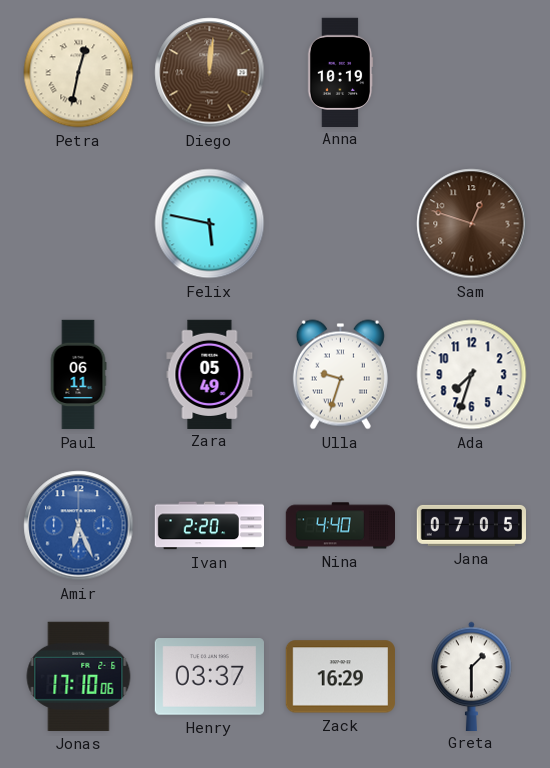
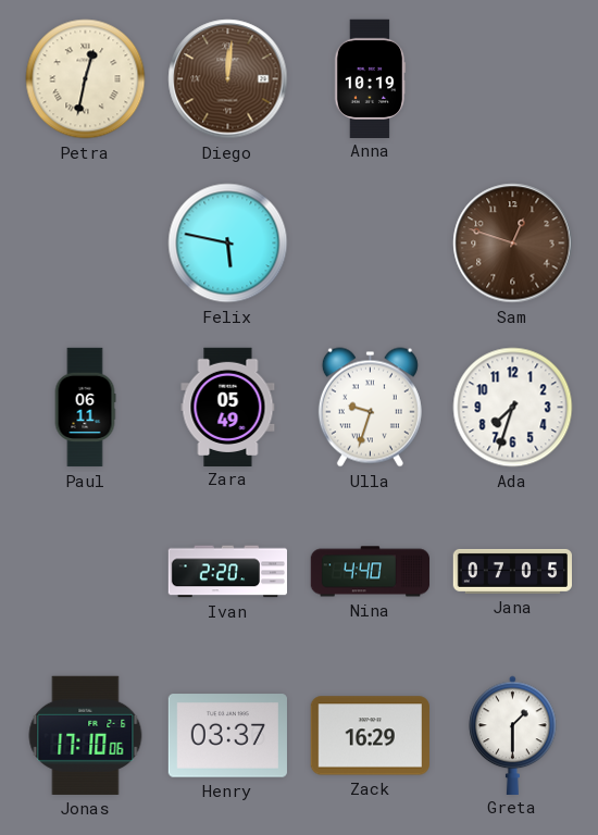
Amir: 6:26 -> none
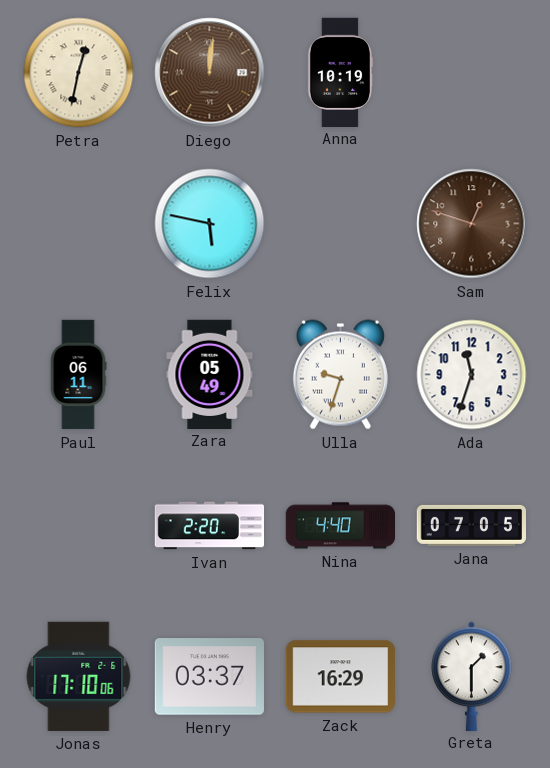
Ada: 7:33 -> 11:33
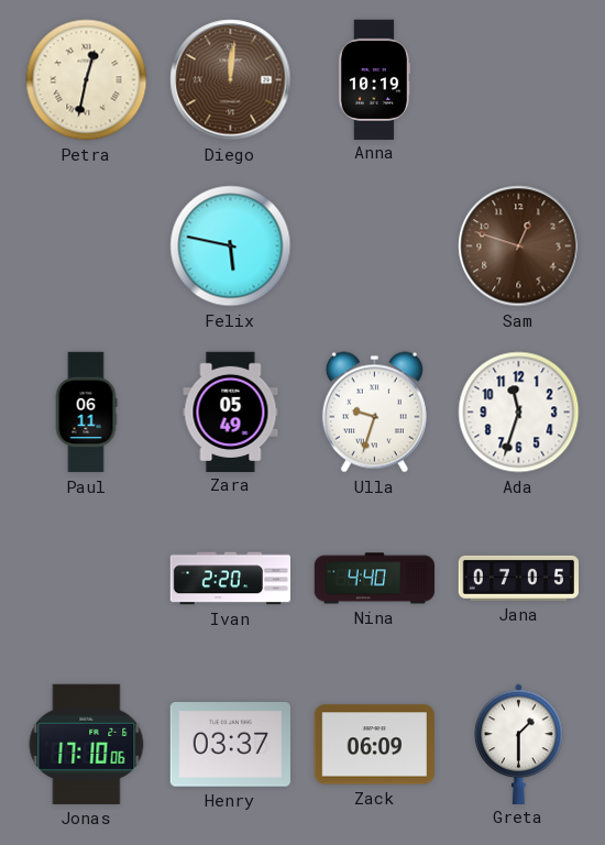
Zack: 16:29 -> 06:09
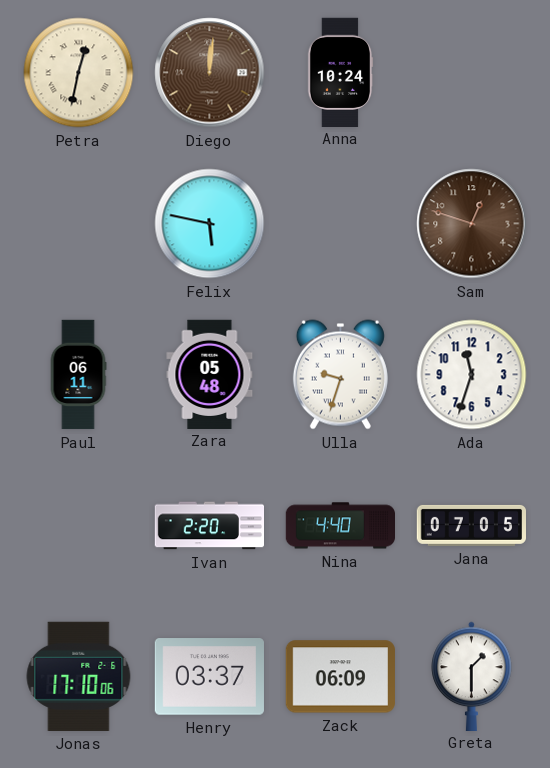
Anna: 10:19 -> 10:24
Zara: 05:49 -> 05:48
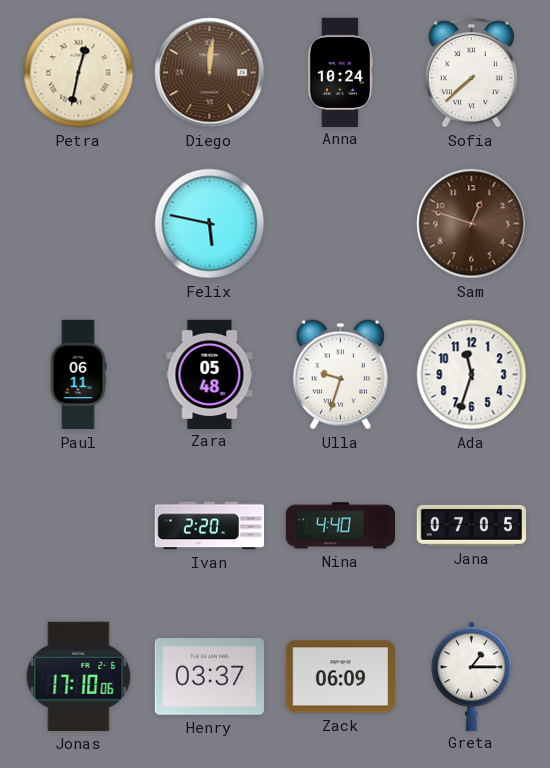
Sofia: none -> 7:38
Greta: 1:30 -> 1:15
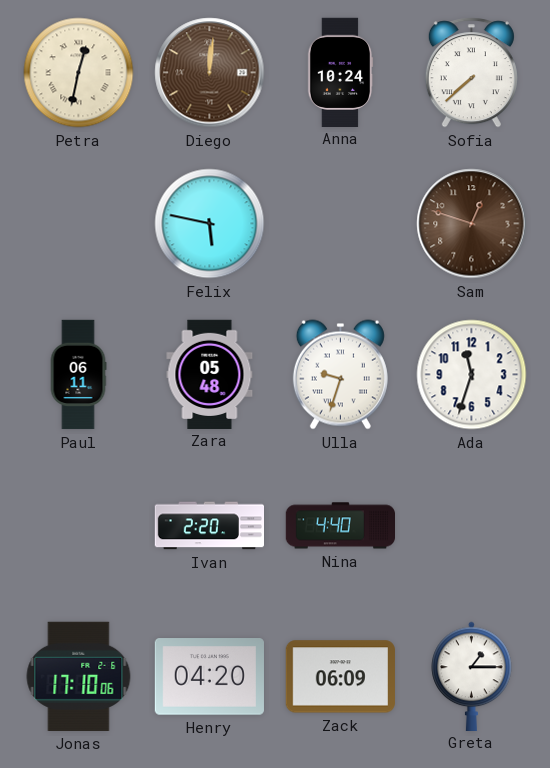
Jana: 07:05 -> none
Henry: 03:37 -> 04:20
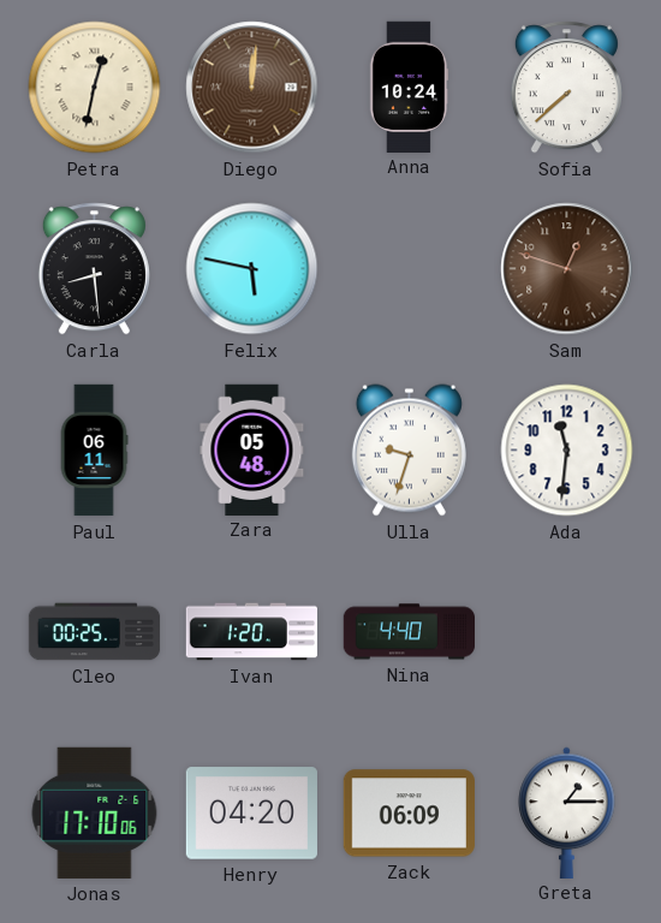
Carla: none -> 8:29
Ada: 11:33 -> 11:31
Cleo: none -> 00:25
Ivan: 2:20 -> 1:20
